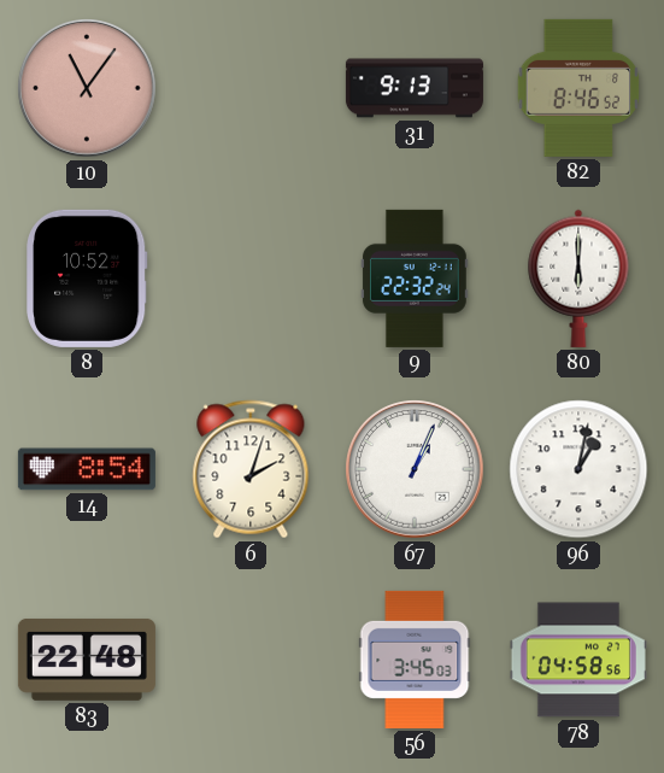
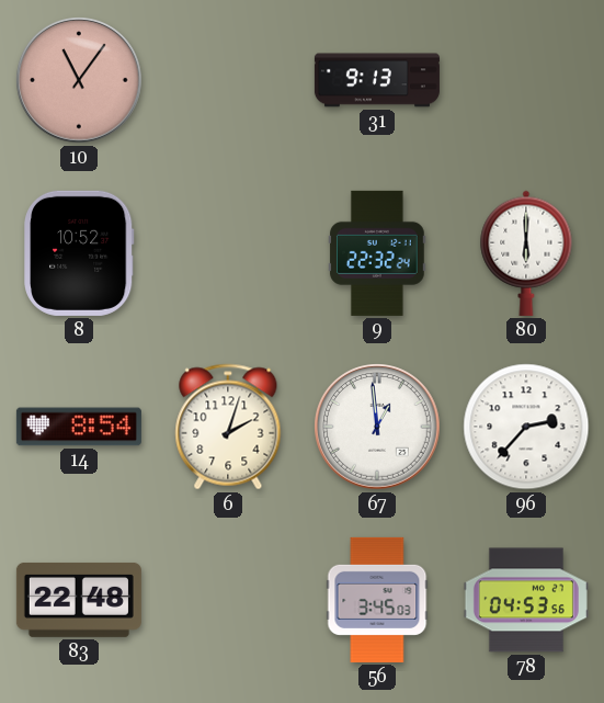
82: 8:46 -> none
67: 1:04 -> 12:59
96: 1:02 -> 2:37
78: 04:58 -> 04:53
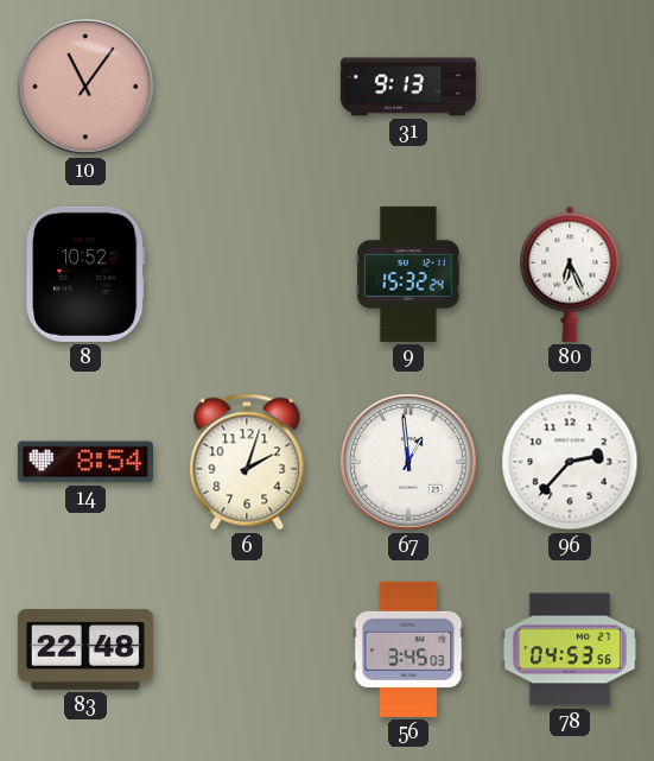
9: 22:32 -> 15:32
80: 6:00 -> 6:26
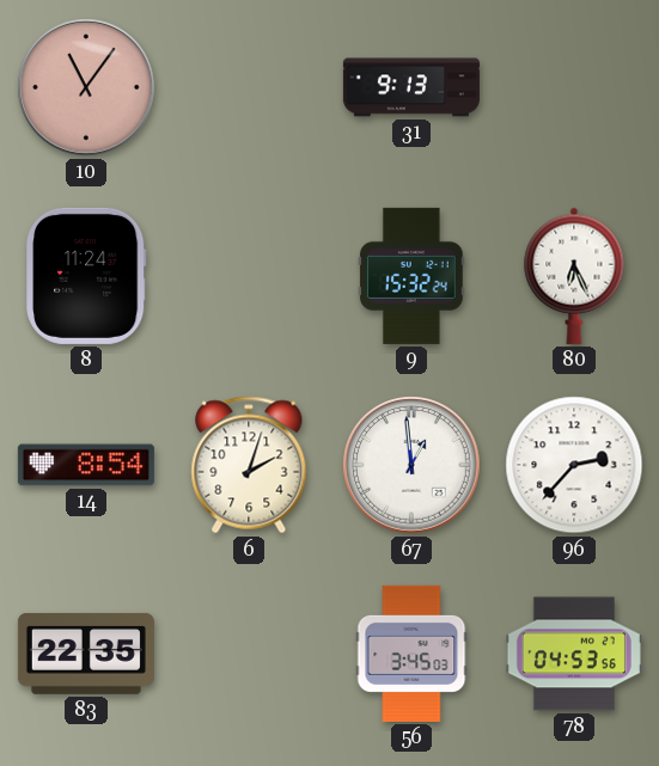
8: 10:52 -> 11:24
83: 22:48 -> 22:35
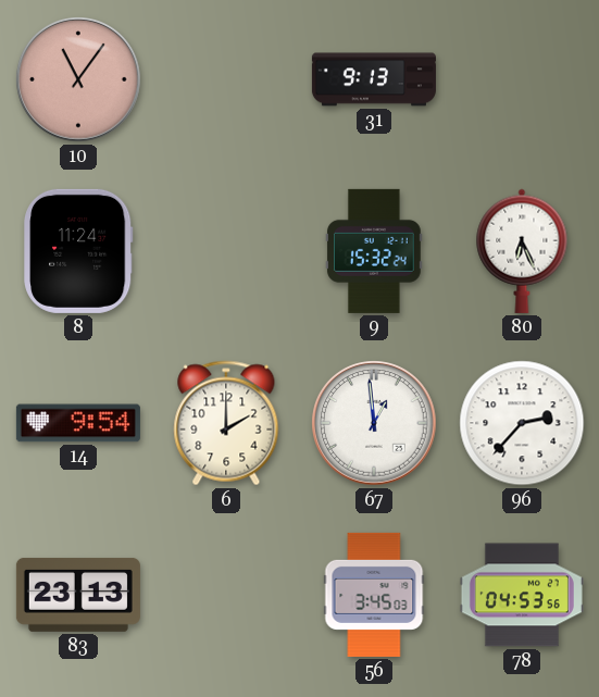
14: 8:54 -> 9:54
6: 2:03 -> 2:00
83: 22:35 -> 23:13
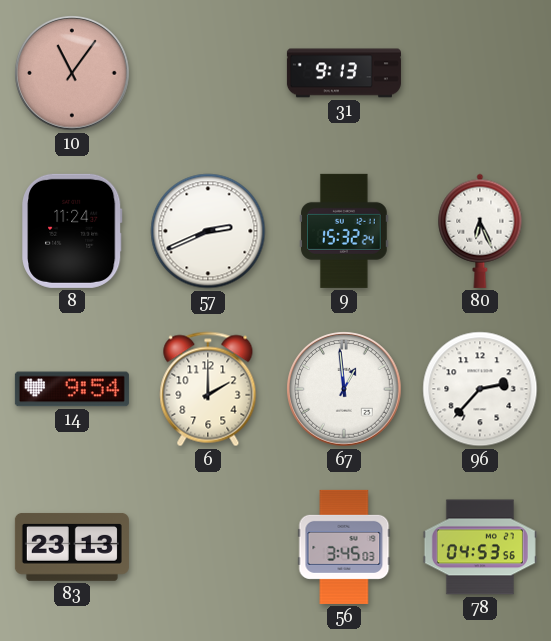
57: none -> 2:41
